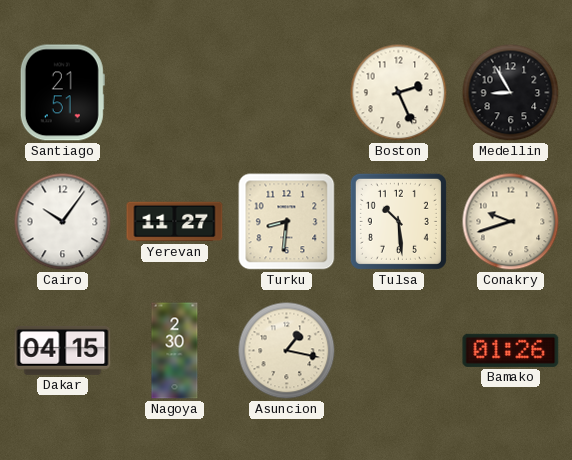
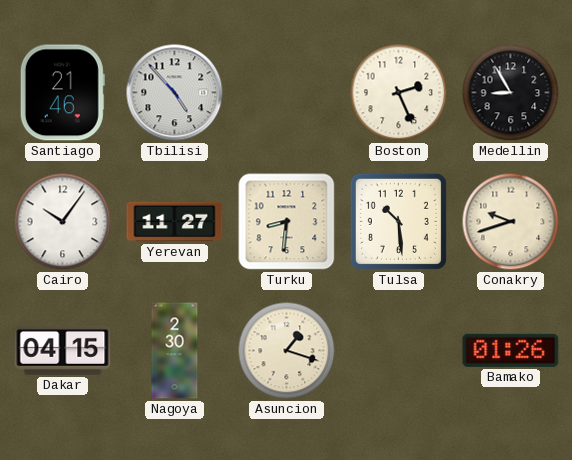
Santiago: 21:51 -> 21:46
Tbilisi: none -> 4:53
Asuncion: 1:17 -> 1:18
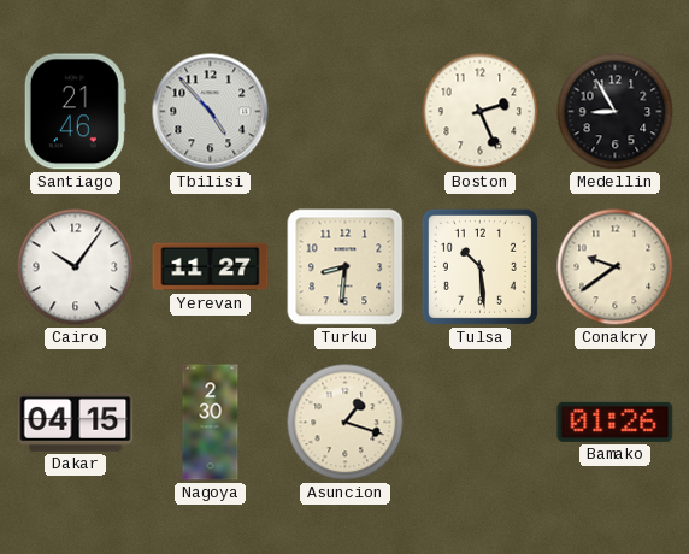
Conakry: 9:42 -> 9:39
